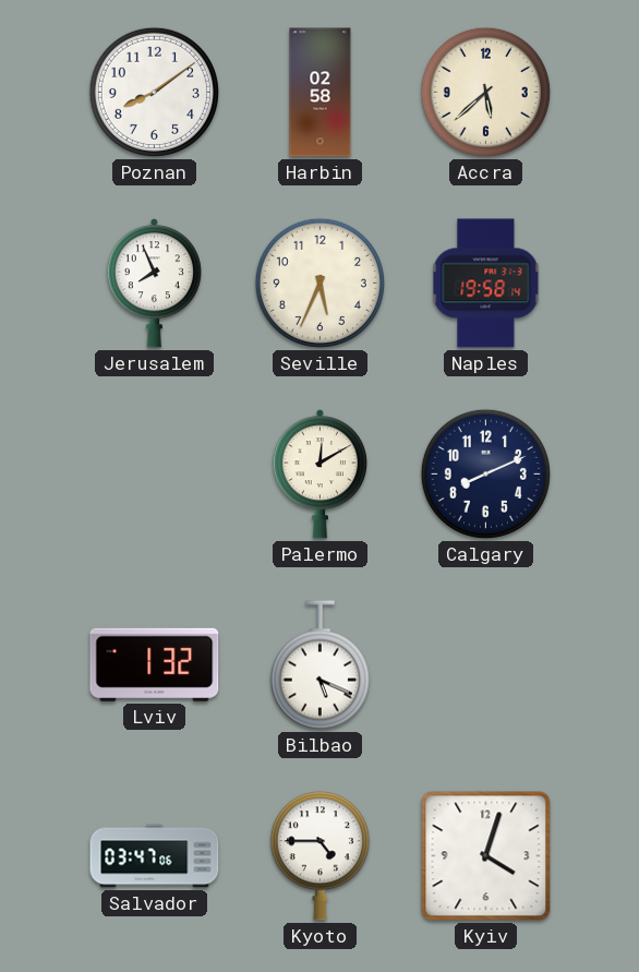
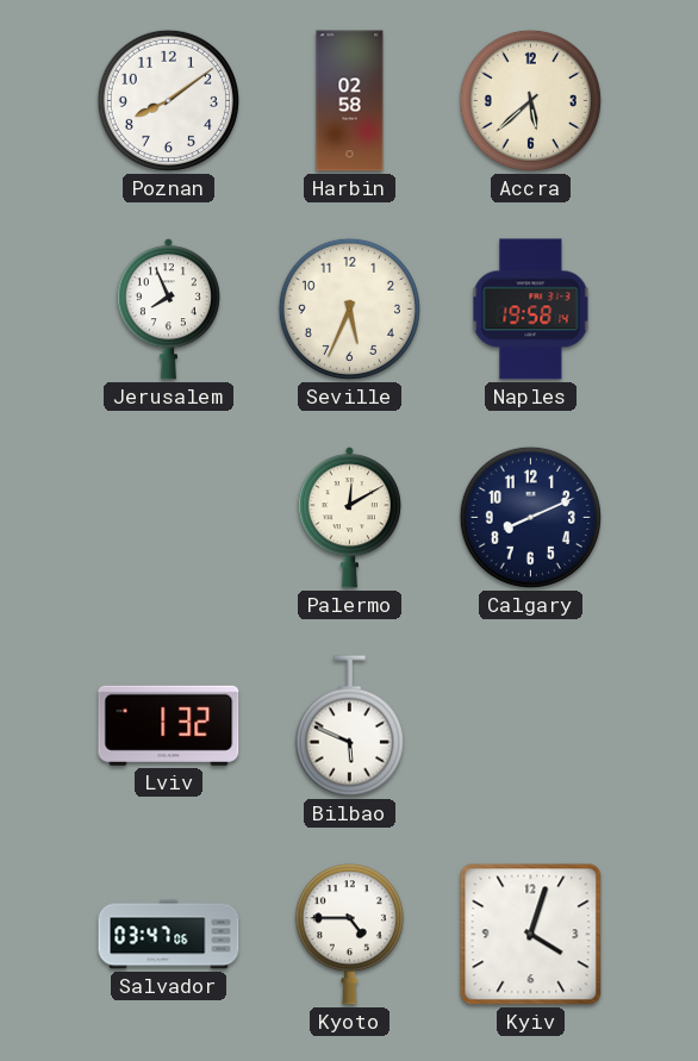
Bilbao: 5:19 -> 5:49
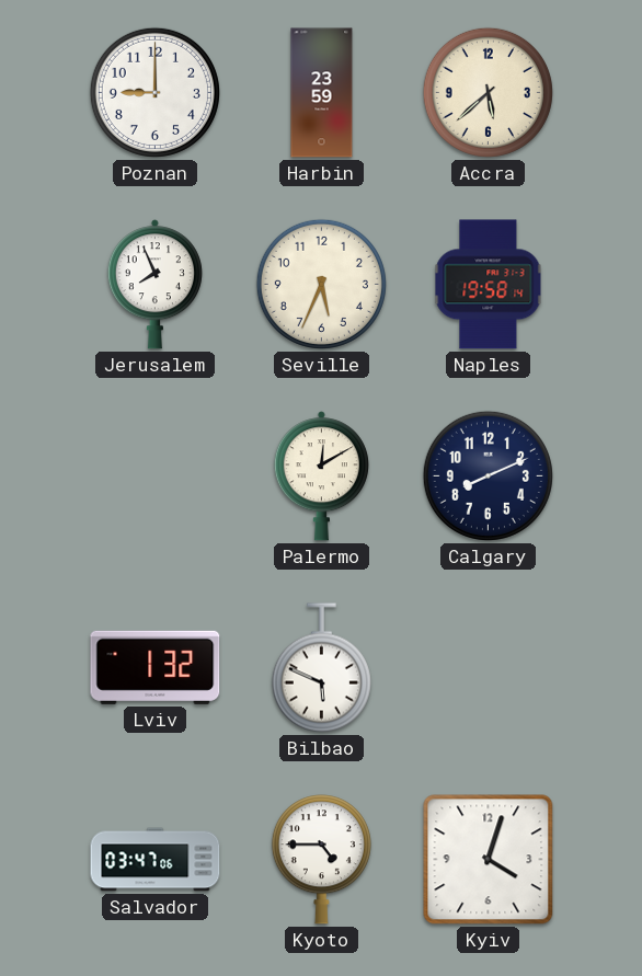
Poznan: 8:09 -> 9:00
Harbin: 02:58 -> 23:59
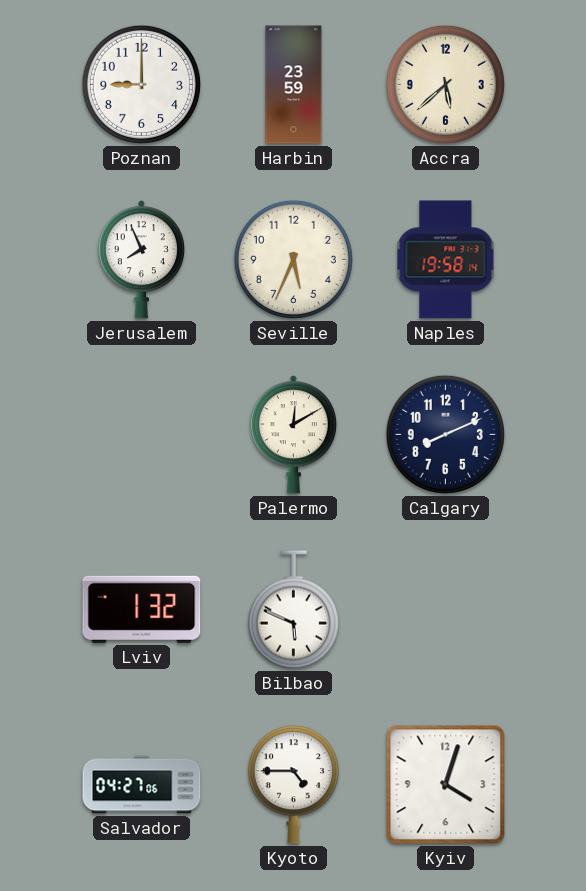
Salvador: 03:47 -> 04:27
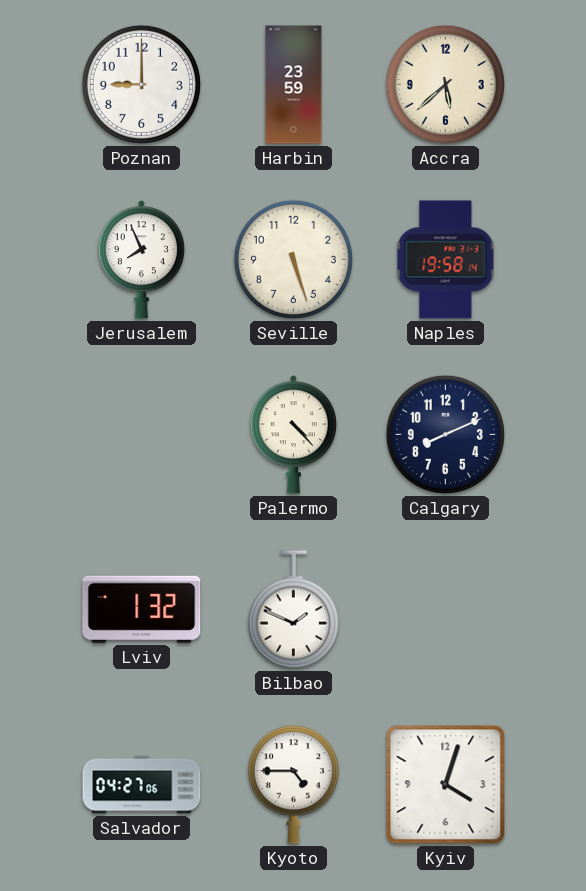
Seville: 5:34 -> 5:27
Palermo: 12:10 -> 4:23
Bilbao: 5:49 -> 1:49
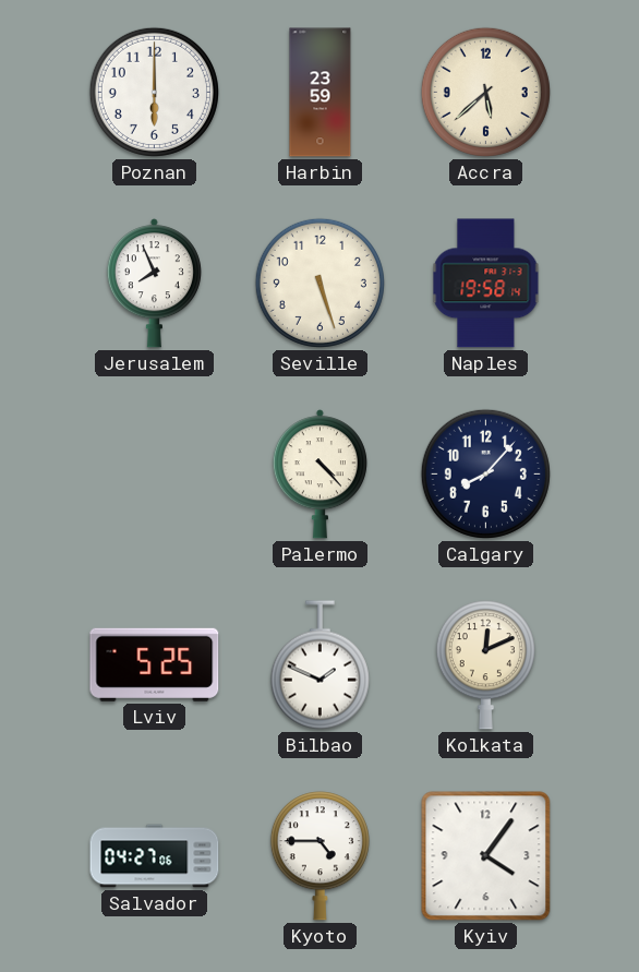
Poznan: 9:00 -> 6:00
Calgary: 8:11 -> 8:07
Lviv: 1:32 -> 5:25
Kolkata: none -> 12:11
Kyiv: 4:03 -> 4:06
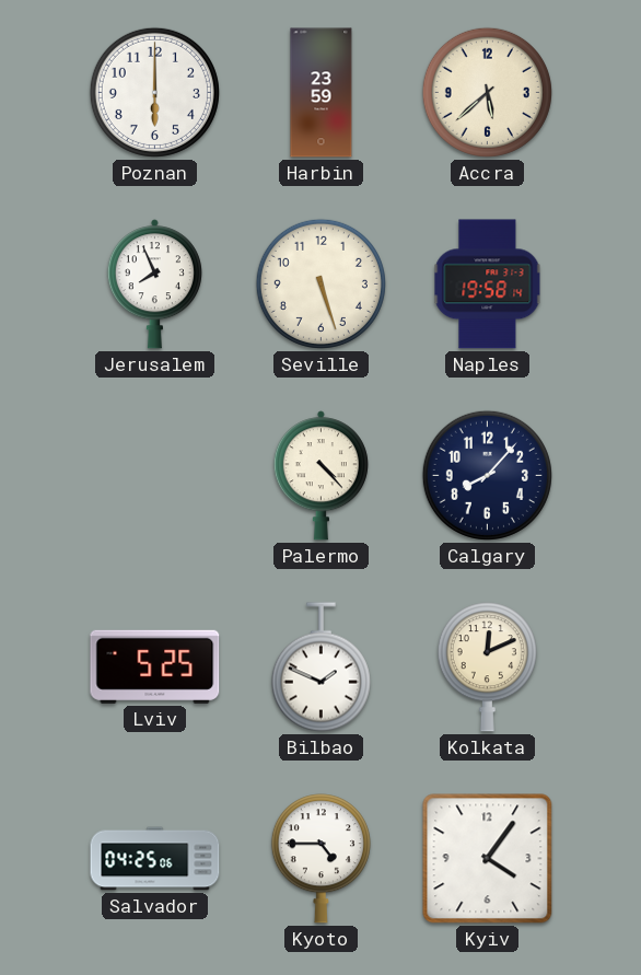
Salvador: 04:27 -> 04:25
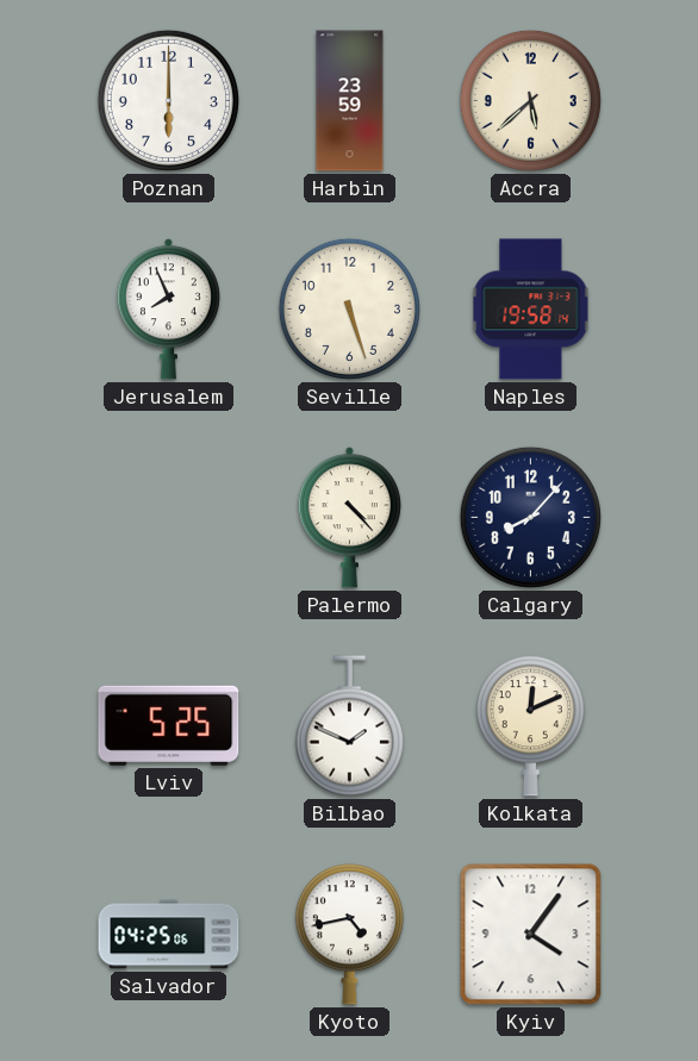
Kyoto: 4:45 -> 4:43
